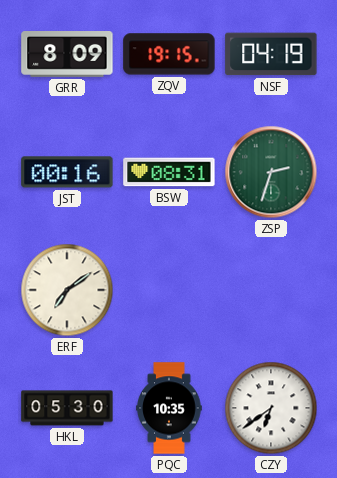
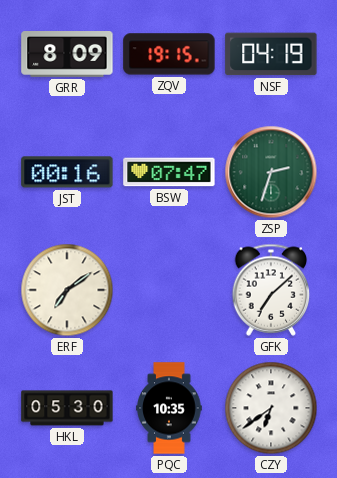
BSW: 08:31 -> 07:47
GFK: none -> 7:08
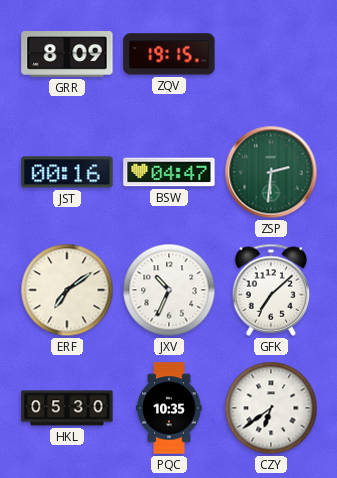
NSF: 04:19 -> none
BSW: 07:47 -> 04:47
ZSP: 2:33 -> 2:31
JXV: none -> 10:34
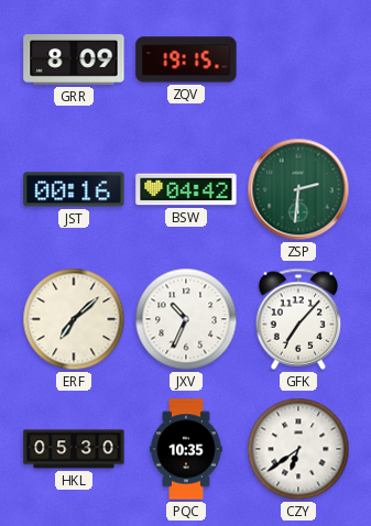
BSW: 04:47 -> 04:42
ERF: 7:09 -> 7:08
GFK: 7:08 -> 7:07
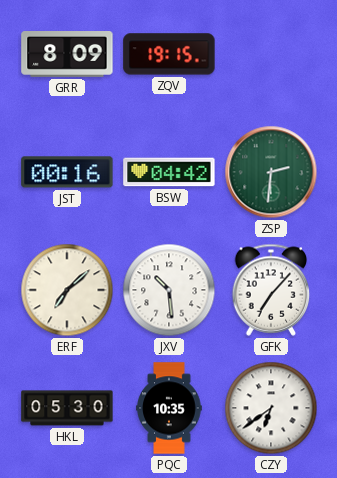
JXV: 10:34 -> 10:29
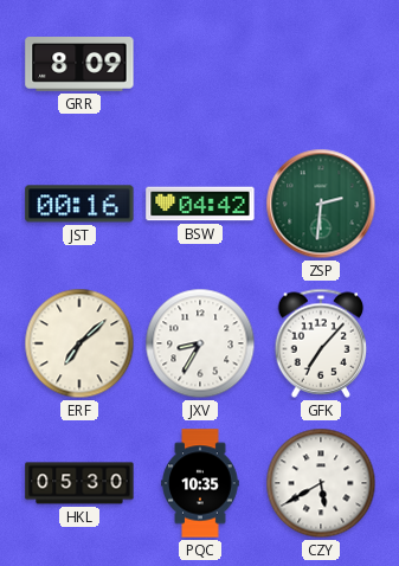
ZQV: 19:15 -> none
JXV: 10:29 -> 8:35
CZY: 6:39 -> 5:40
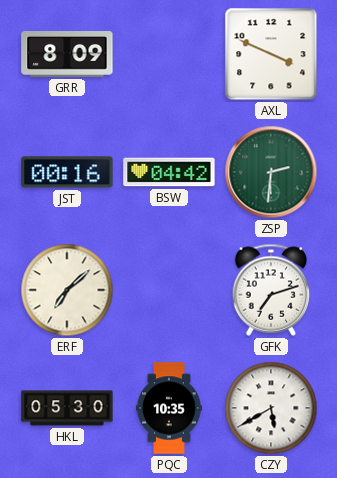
AXL: none -> 3:49
JXV: 8:35 -> none
GFK: 7:07 -> 7:12
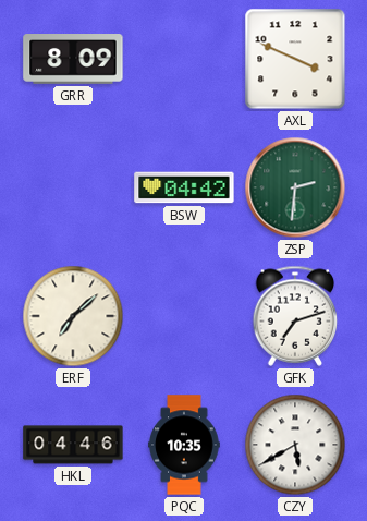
JST: 00:16 -> none
HKL: 05:30 -> 04:46
